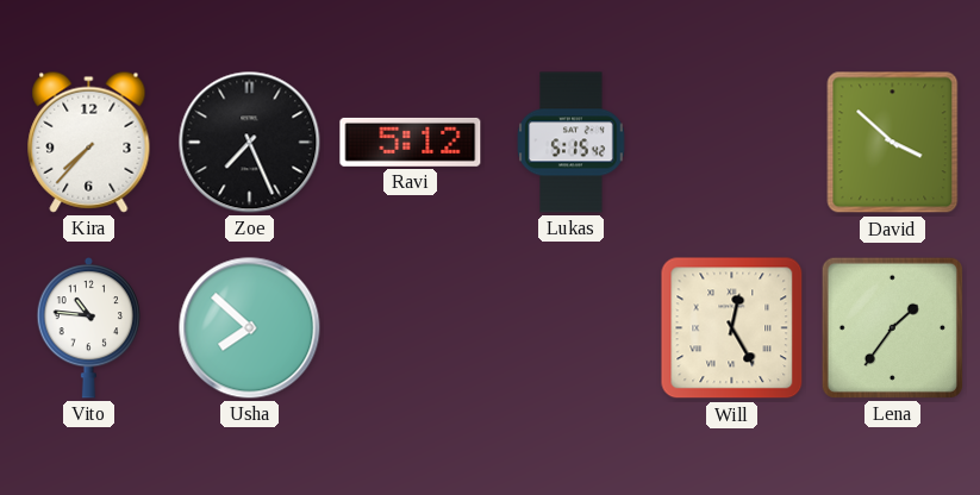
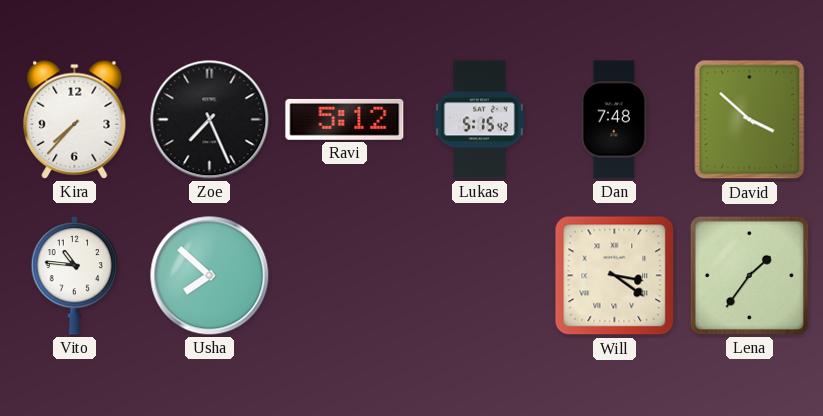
Dan: none -> 7:48
Will: 12:25 -> 3:21
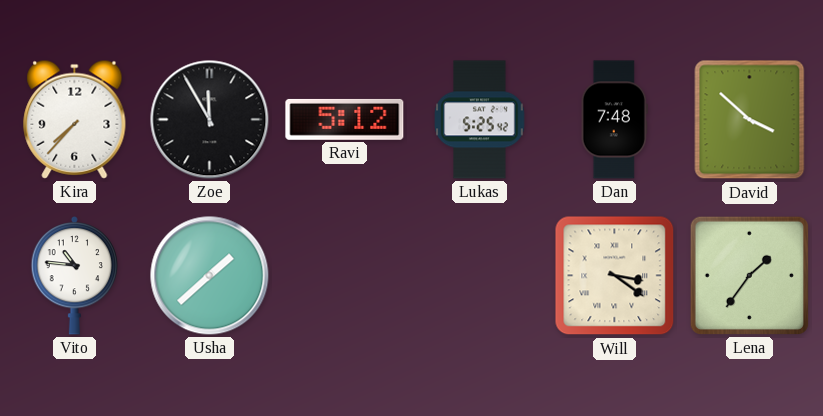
Zoe: 7:26 -> 11:55
Lukas: 5:15 -> 5:25
Usha: 7:52 -> 1:38
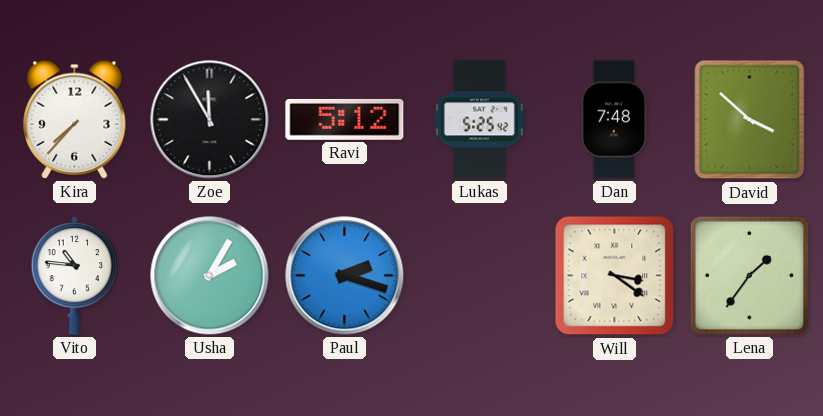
Usha: 1:38 -> 2:05
Paul: none -> 2:18
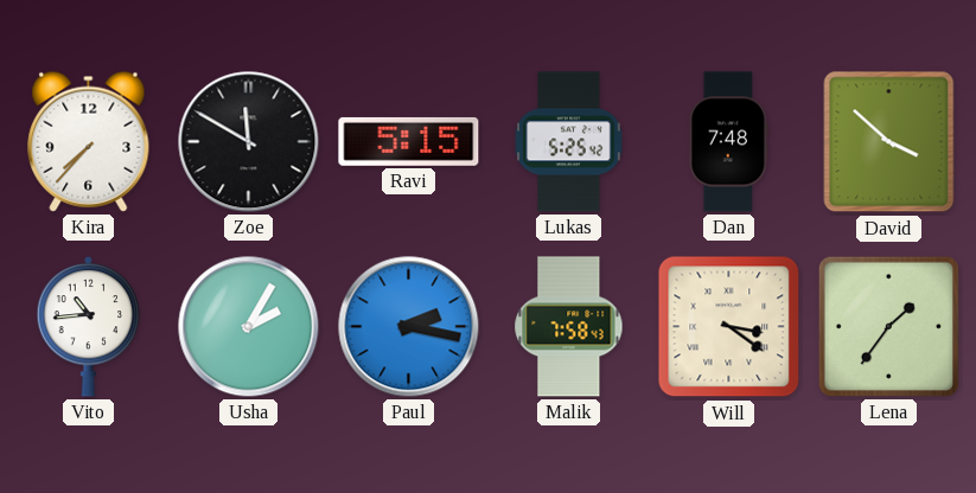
Zoe: 11:55 -> 11:50
Ravi: 5:12 -> 5:15
Vito: 10:46 -> 10:44
Paul: 2:18 -> 2:17
Malik: none -> 7:58
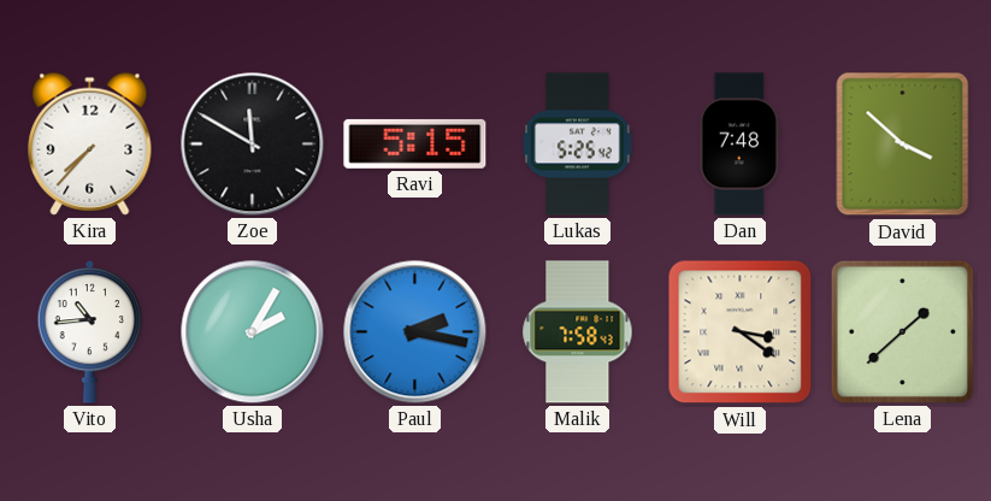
Lena: 1:36 -> 1:38
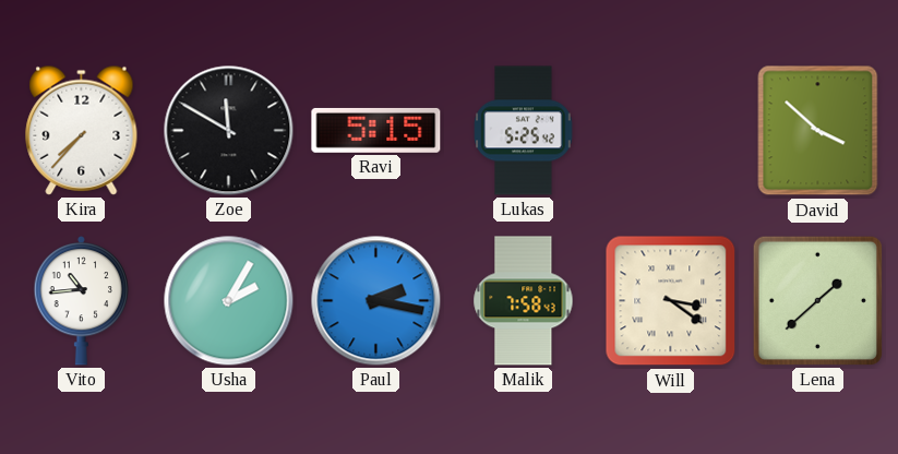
Dan: 7:48 -> none
